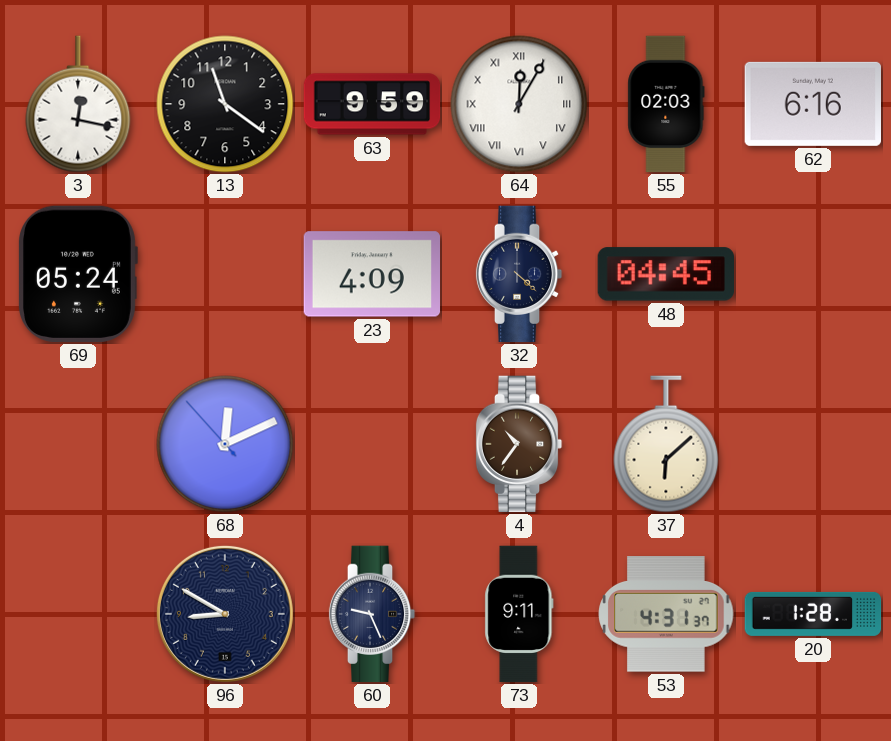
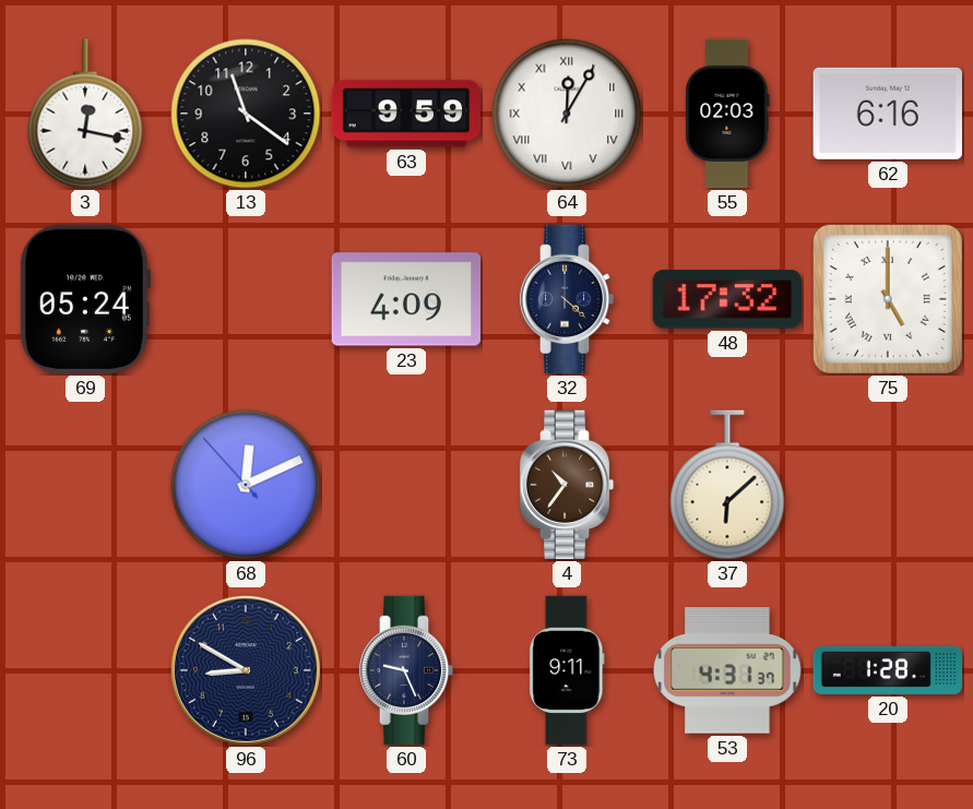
48: 04:45 -> 17:32
75: none -> 5:00
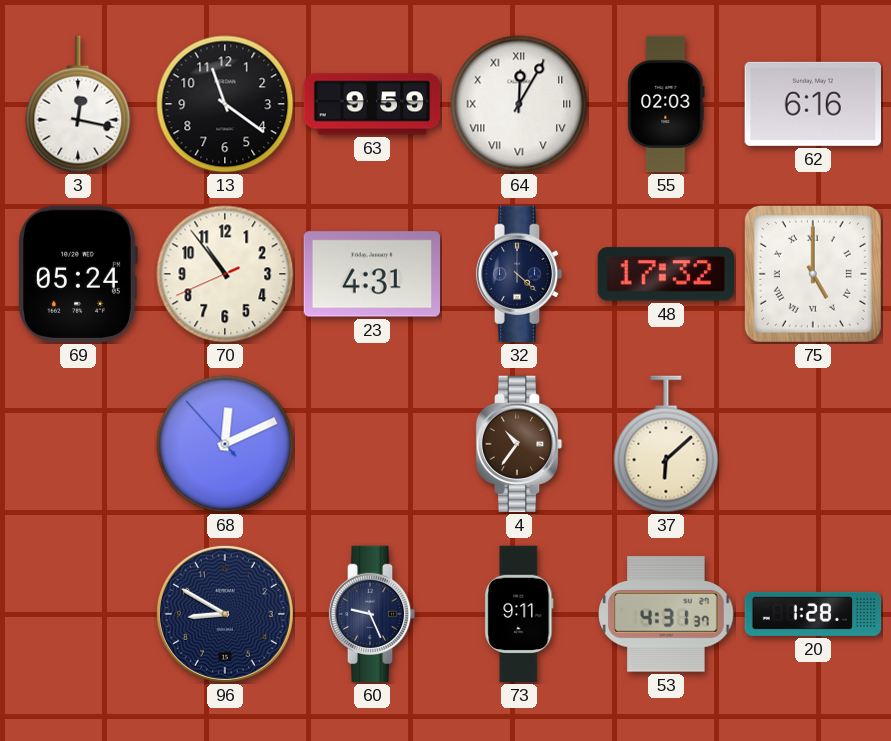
70: none -> 10:53
23: 4:09 -> 4:31
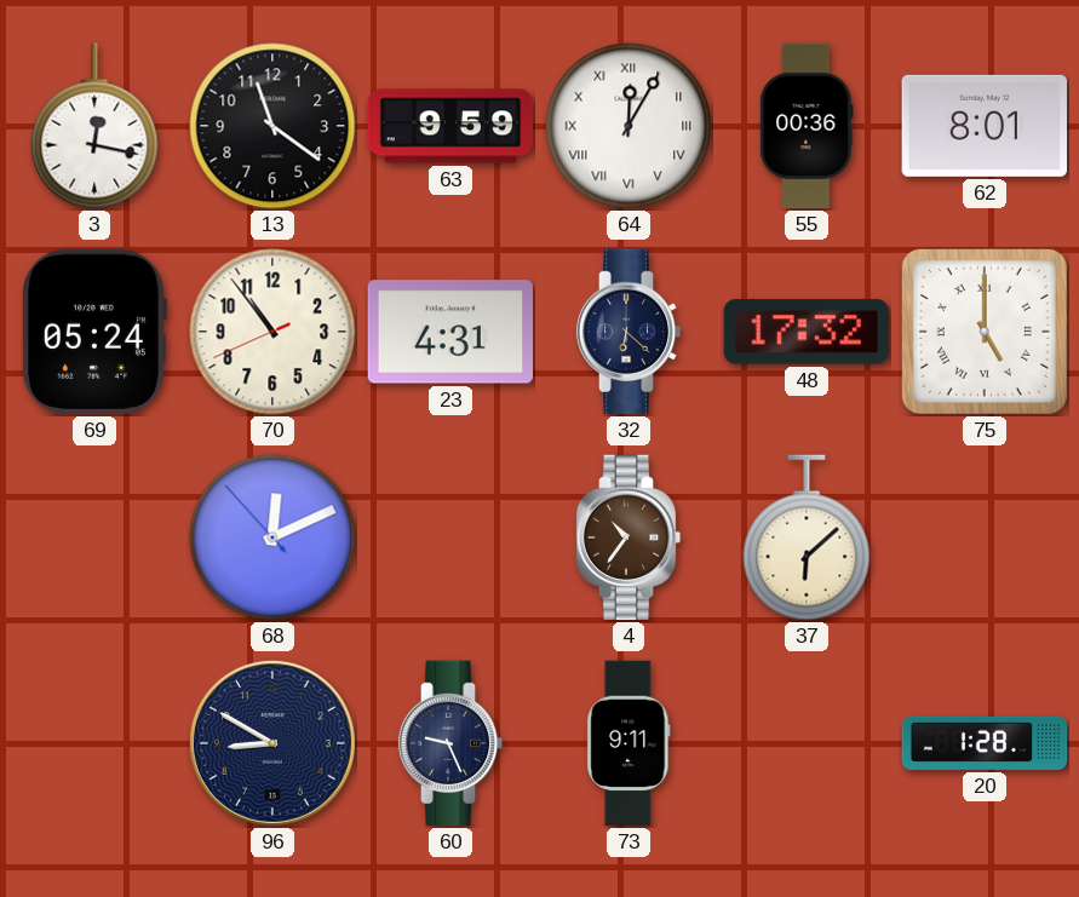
55: 02:03 -> 00:36
62: 6:16 -> 8:01
32: 4:22 -> 6:22
53: 4:31 -> none
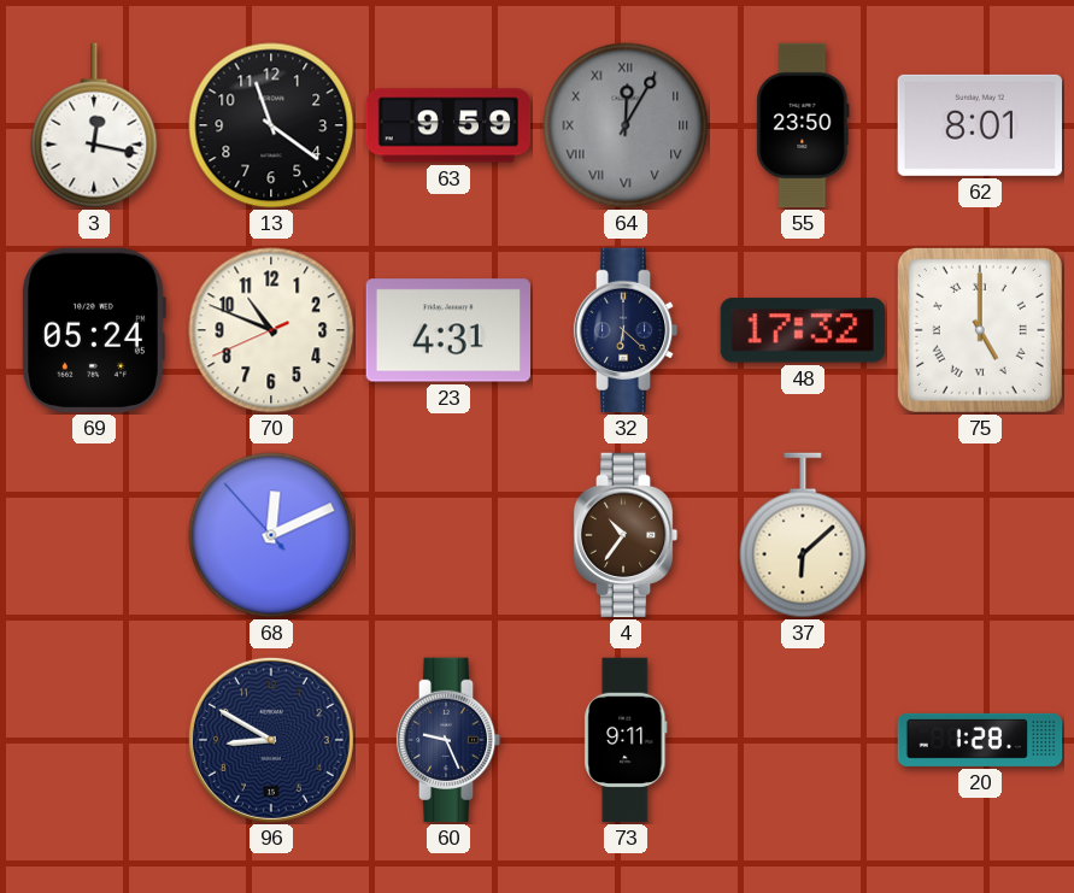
64 dial: white -> grey
55: 00:36 -> 23:50
70: 10:53 -> 10:48
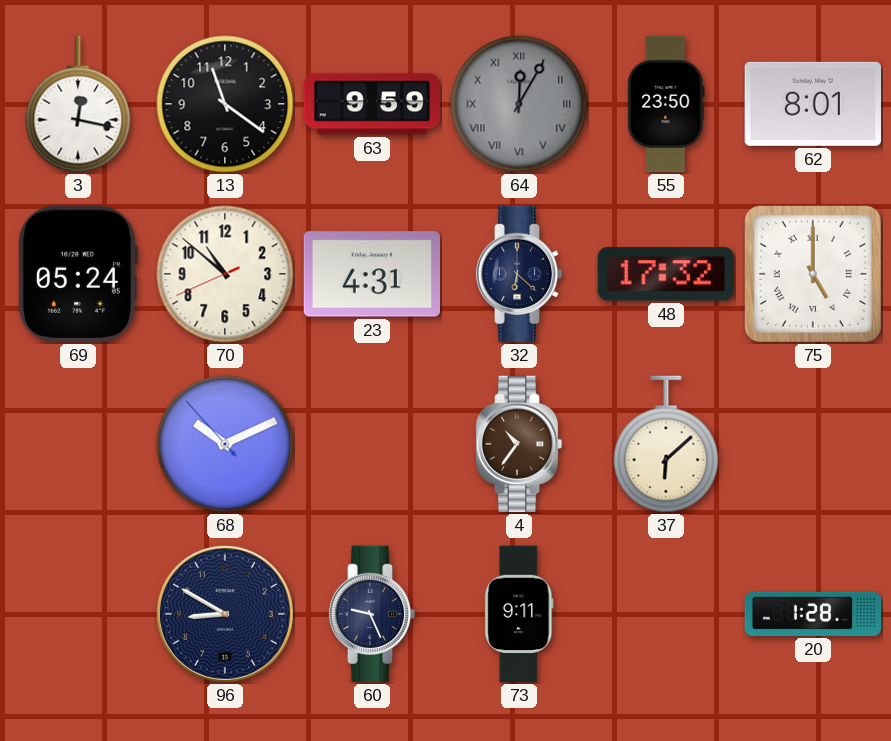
70: 10:48 -> 10:51
68: 12:10 -> 10:10
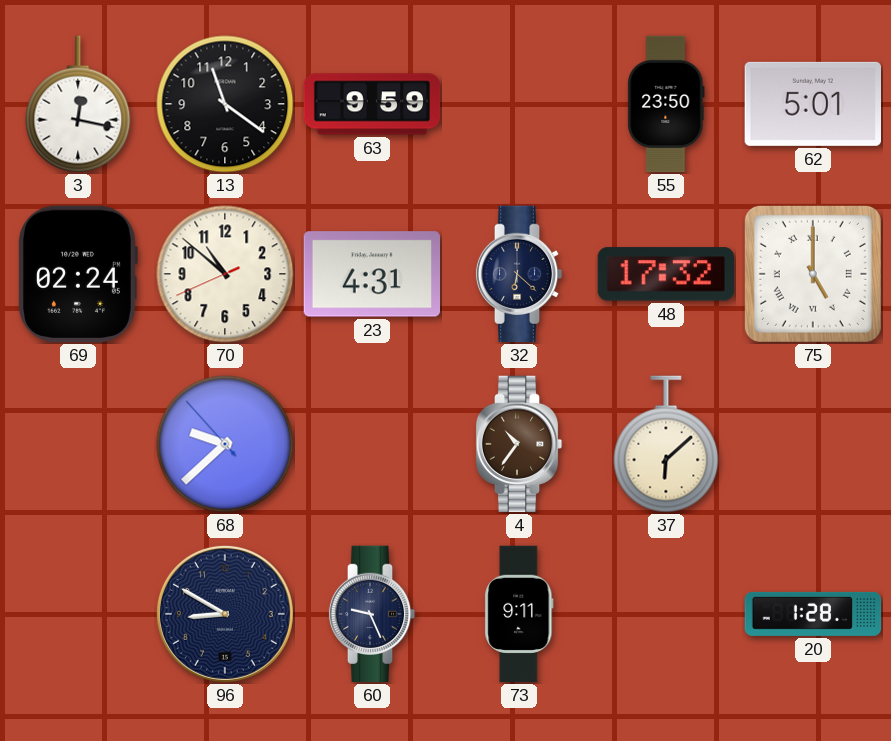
64: 12:05 -> none
62: 8:01 -> 5:01
69: 05:24 -> 02:24
68: 10:10 -> 9:37
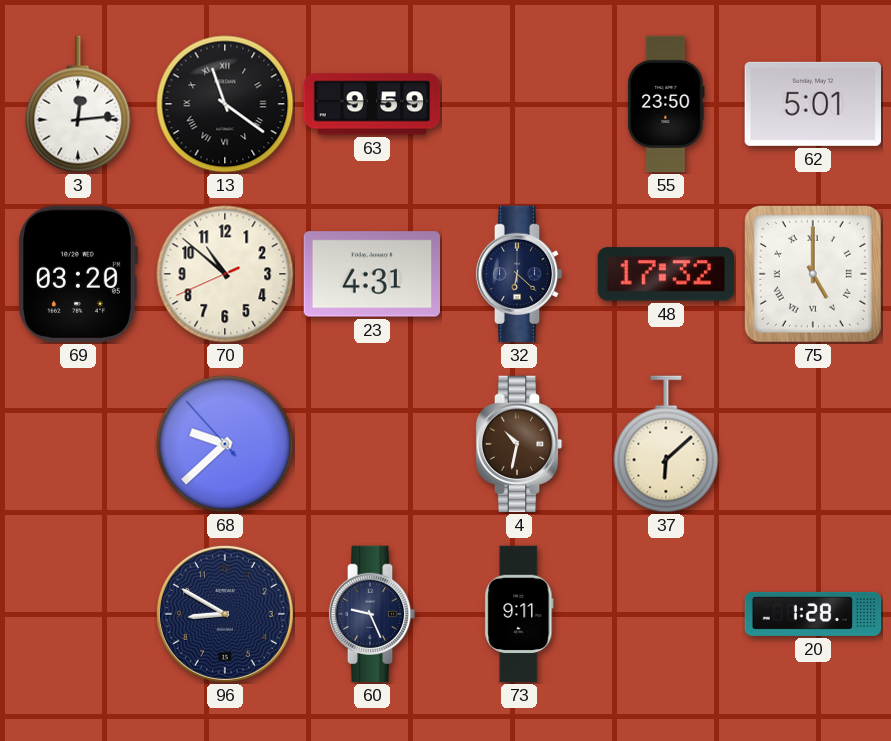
3: 12:17 -> 12:14
13 numerals: Arabic -> Roman
69: 02:24 -> 03:20
4: 10:36 -> 10:32
